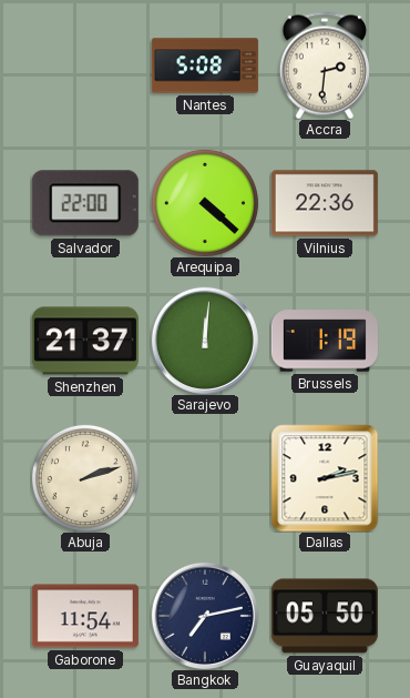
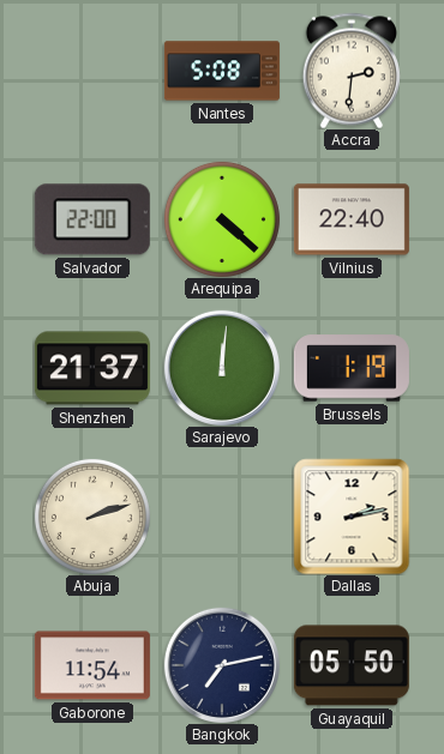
Vilnius: 22:36 -> 22:40
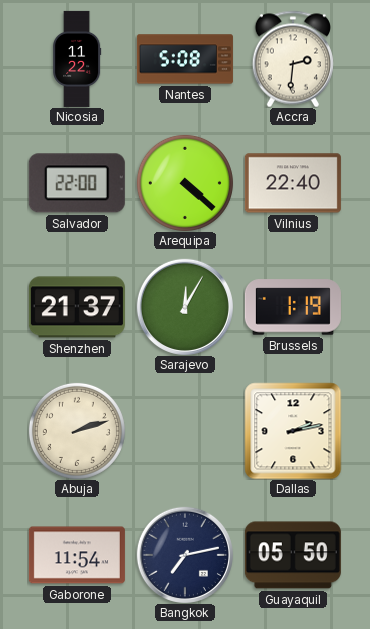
Nicosia: none -> 11:22
Sarajevo: 12:01 -> 12:05
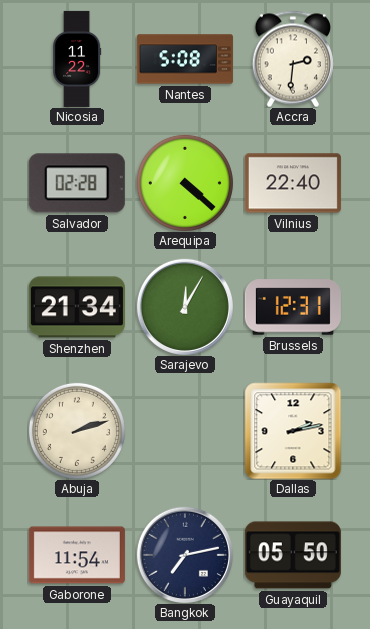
Salvador: 22:00 -> 02:28
Shenzhen: 21:37 -> 21:34
Brussels: 1:19 -> 12:31
